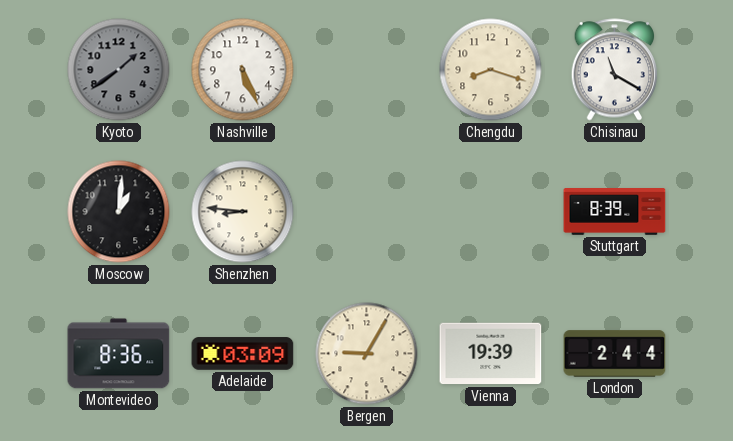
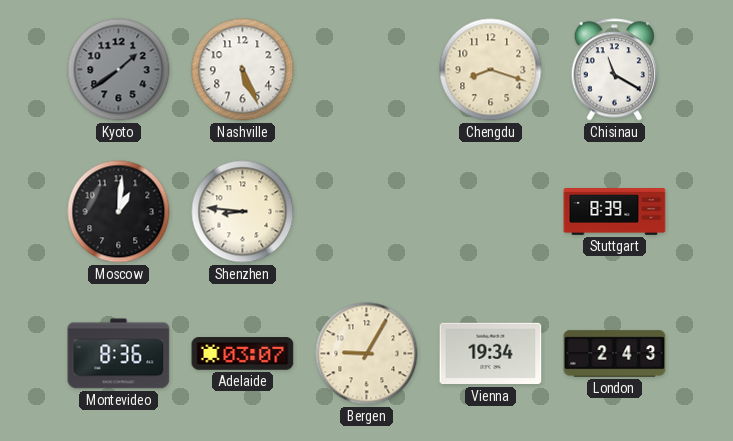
Adelaide: 03:09 -> 03:07
Vienna: 19:39 -> 19:34
London: 2:44 -> 2:43
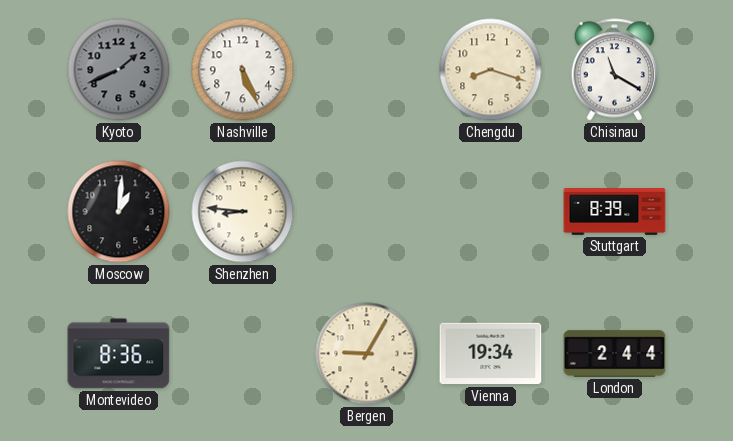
Kyoto: 1:39 -> 1:41
Adelaide: 03:07 -> none
London: 2:43 -> 2:44
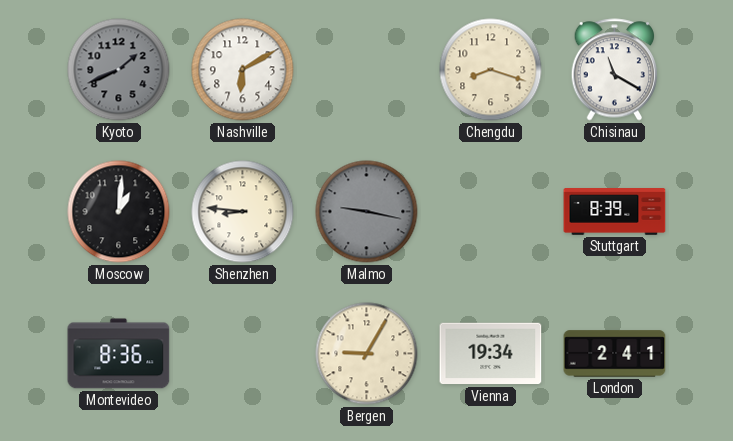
Nashville: 5:26 -> 6:10
Malmo: none -> 9:17
London: 2:44 -> 2:41
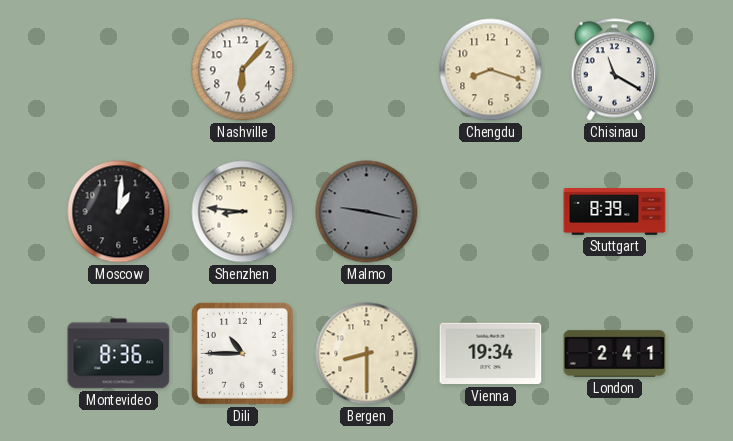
Kyoto: 1:41 -> none
Nashville: 6:10 -> 6:07
Dili: none -> 10:45
Bergen: 9:05 -> 8:30
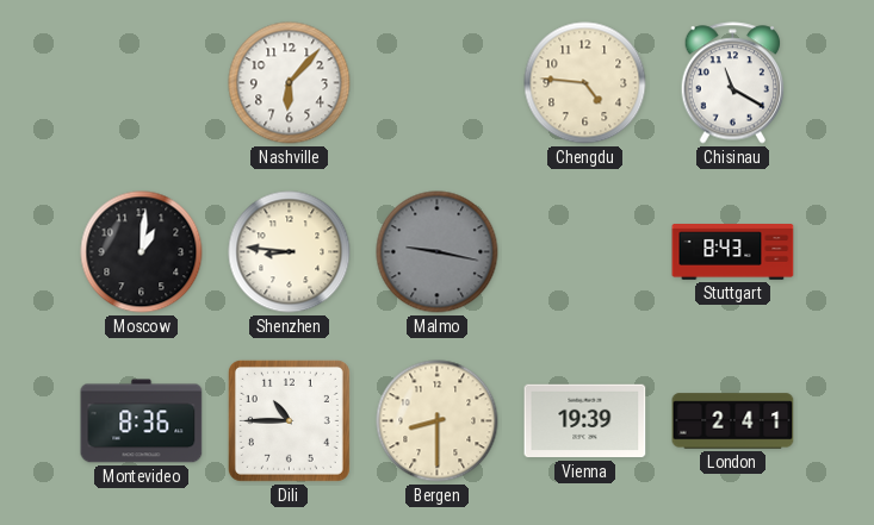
Chengdu: 8:18 -> 4:46
Stuttgart: 8:39 -> 8:43
Vienna: 19:34 -> 19:39
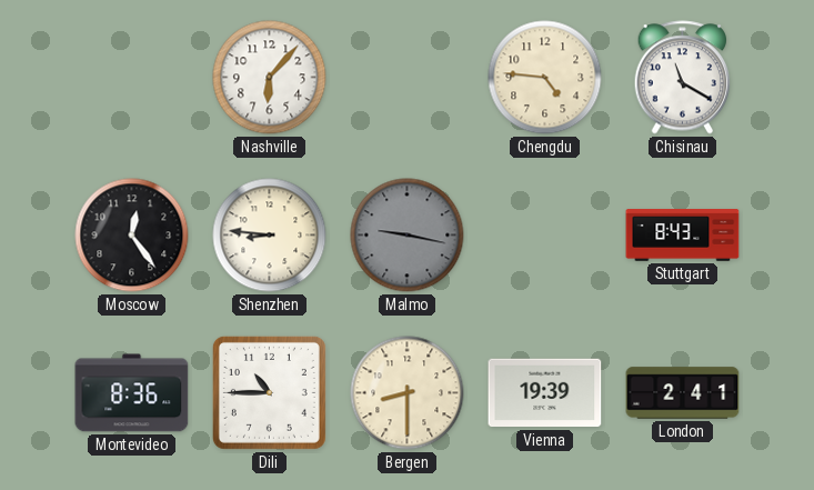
Moscow: 1:01 -> 12:24
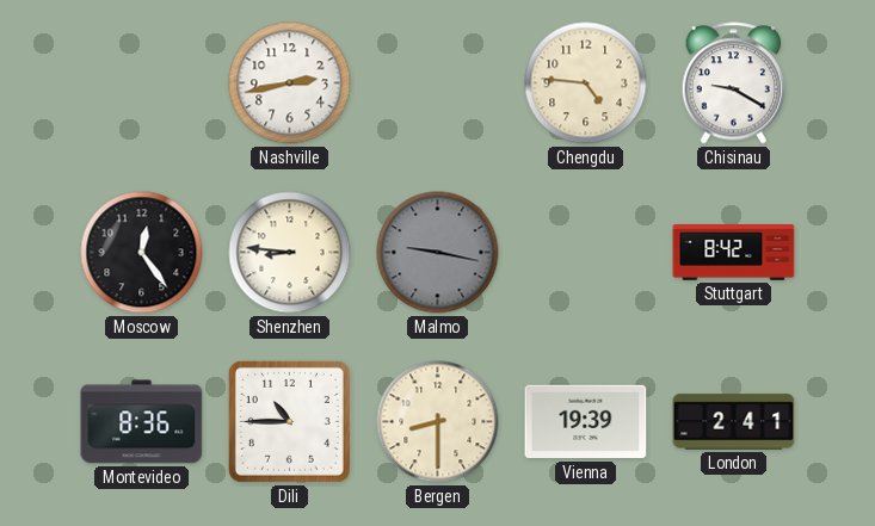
Nashville: 6:07 -> 2:43
Chisinau: 11:20 -> 9:20
Stuttgart: 8:43 -> 8:42
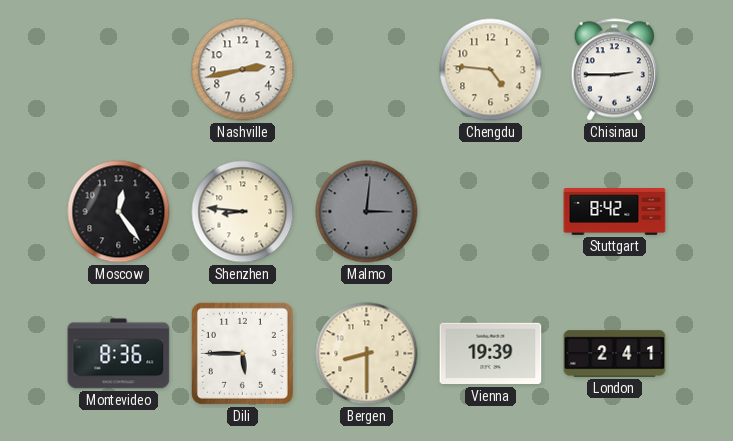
Chisinau: 9:20 -> 2:45
Malmo: 9:17 -> 3:01
Dili: 10:45 -> 5:45
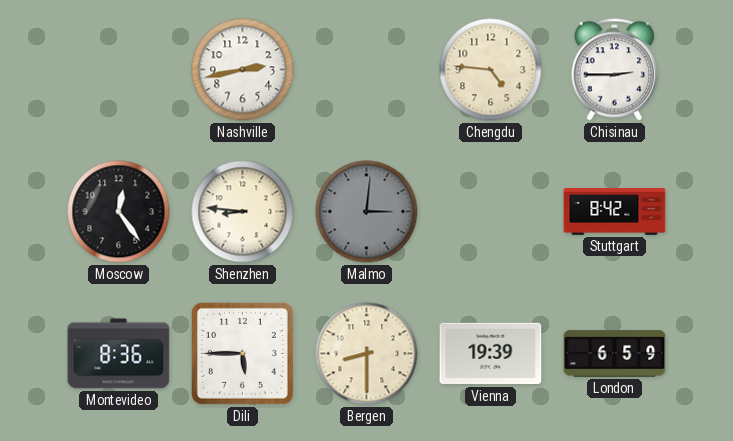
London: 2:41 -> 6:59
